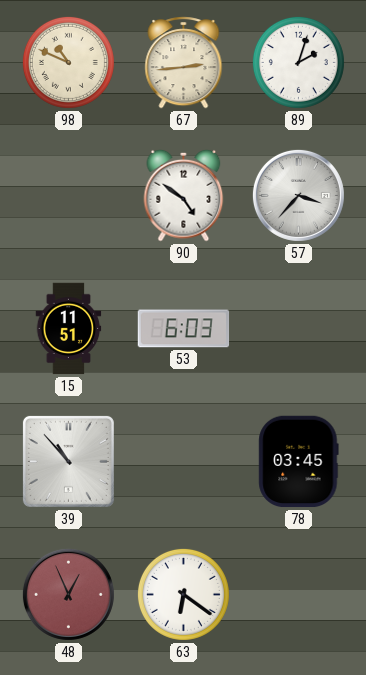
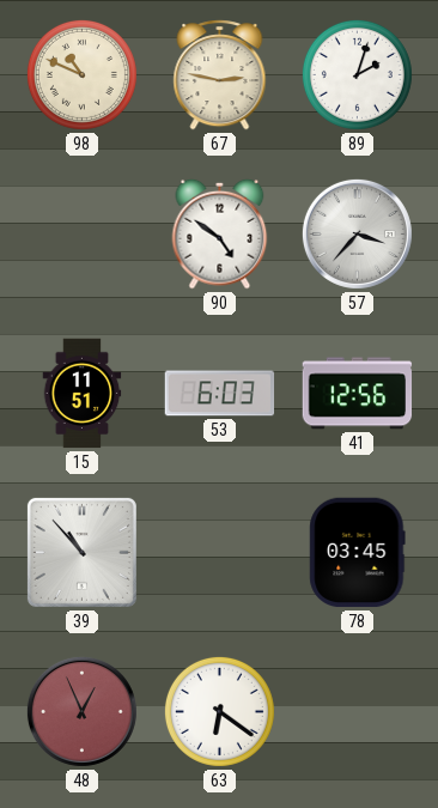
67: 2:44 -> 2:47
41: none -> 12:56
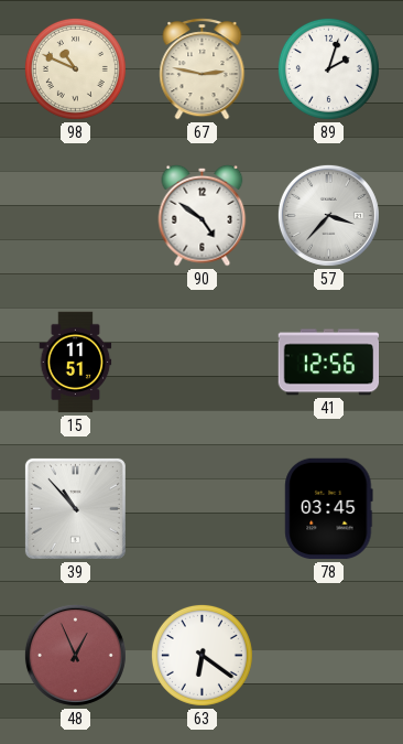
53: 6:03 -> none
